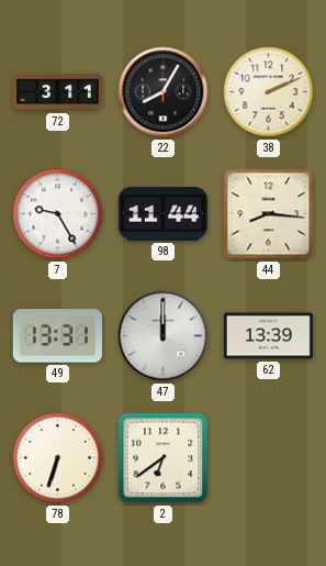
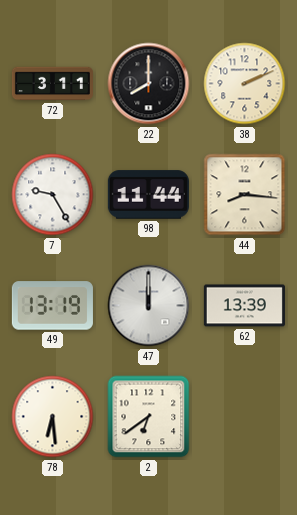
22: 8:05 -> 8:00
49: 13:31 -> 13:19
78: 6:33 -> 6:29
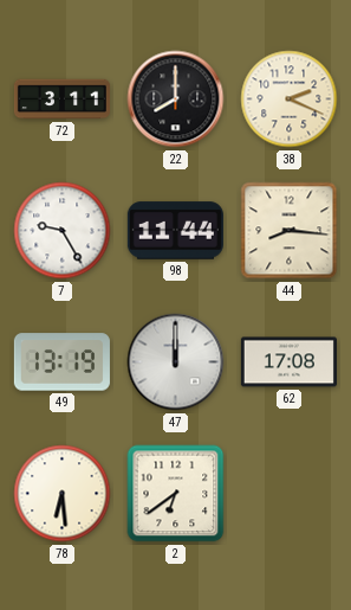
38: 2:11 -> 2:19
62: 13:39 -> 17:08
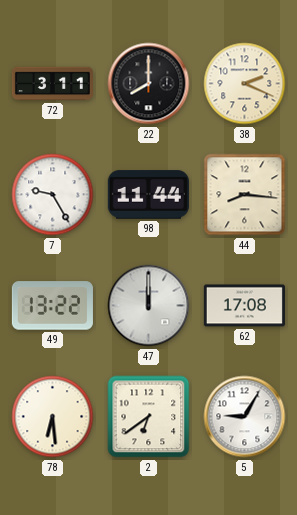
49: 13:19 -> 13:22
5: none -> 9:05
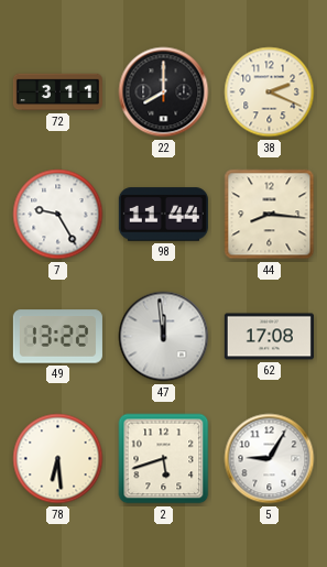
47: 12:00 -> 11:59
2: 6:39 -> 5:42
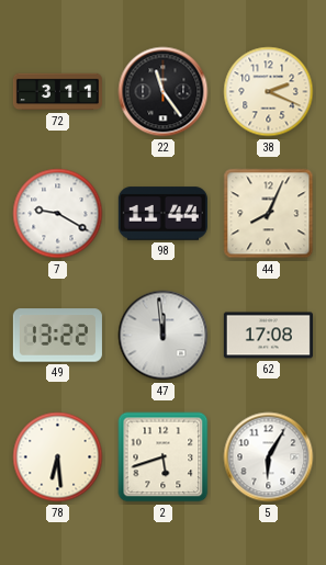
22: 8:00 -> 11:24
7: 9:25 -> 9:20
44: 8:16 -> 8:04
5: 9:05 -> 6:05
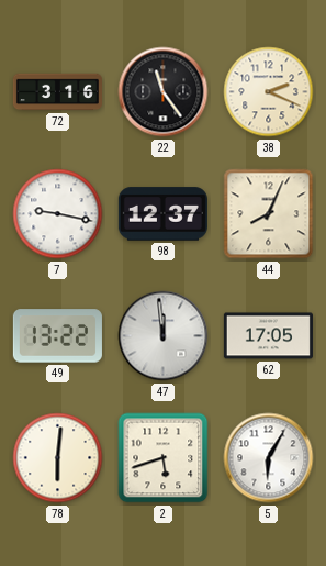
72: 3:11 -> 3:16
7: 9:20 -> 9:17
98: 11:44 -> 12:37
62: 17:08 -> 17:05
78: 6:29 -> 6:01
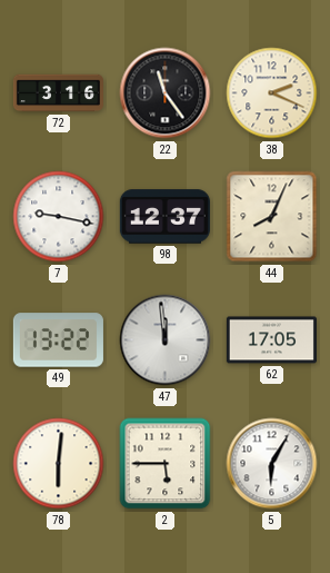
2: 5:42 -> 5:45
